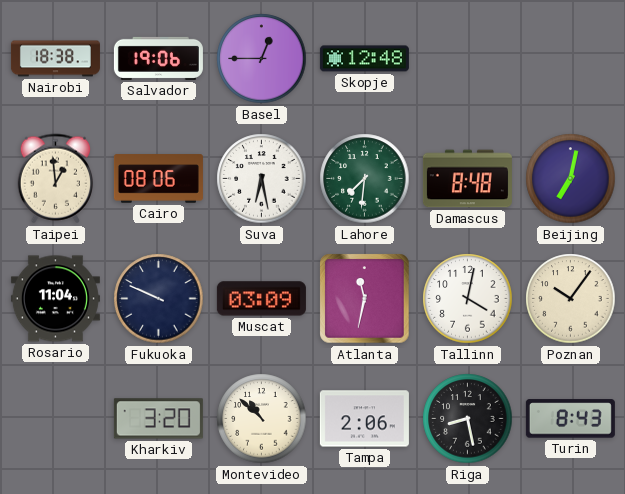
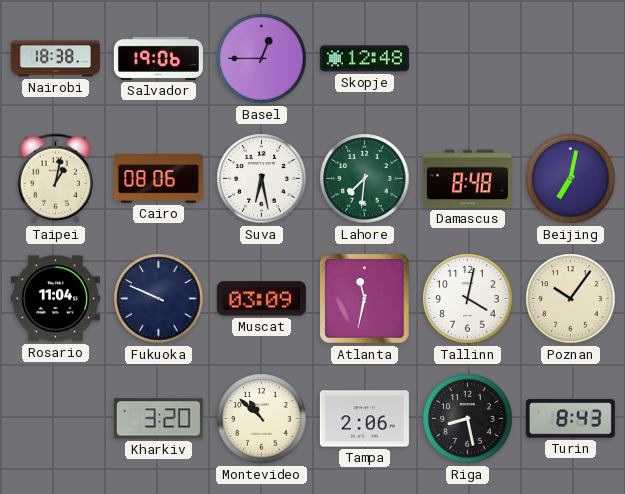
Taipei: 12:59 -> 1:02
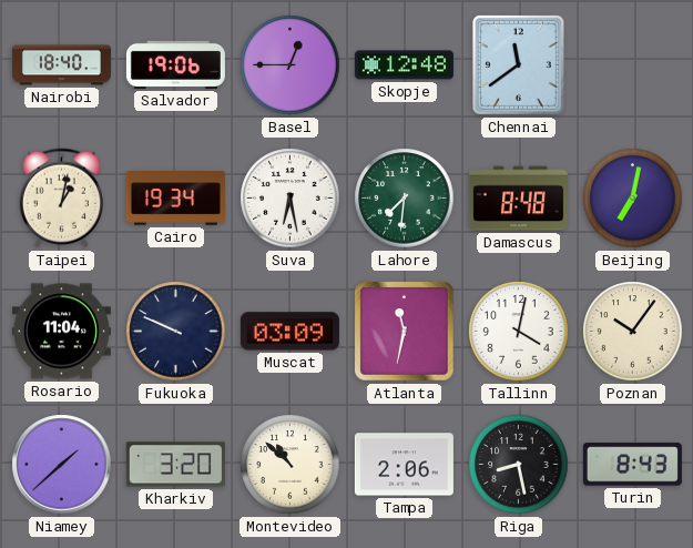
Nairobi: 18:38 -> 18:40
Chennai: none -> 11:39
Cairo: 08:06 -> 19:34
Niamey: none -> 1:38
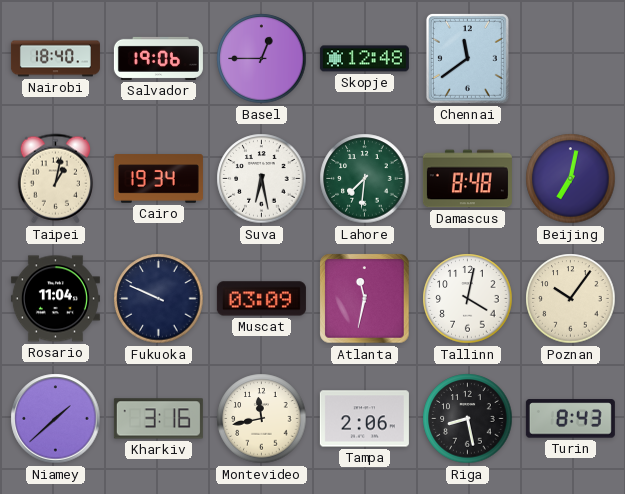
Kharkiv: 3:20 -> 3:16
Montevideo: 10:52 -> 11:43
